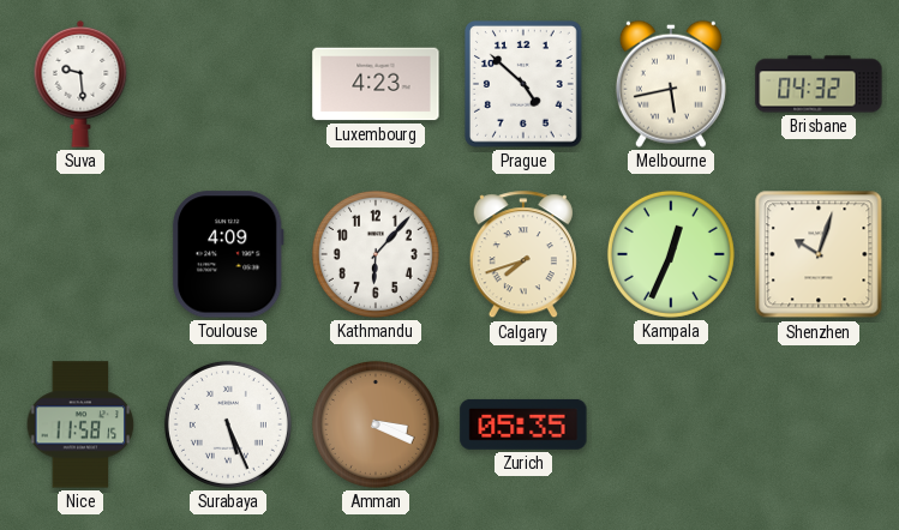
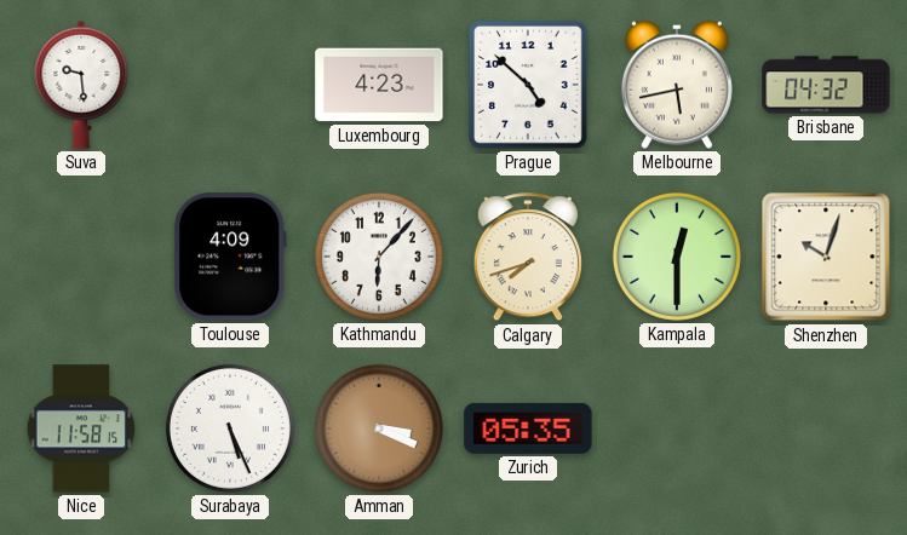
Kampala: 12:34 -> 12:30
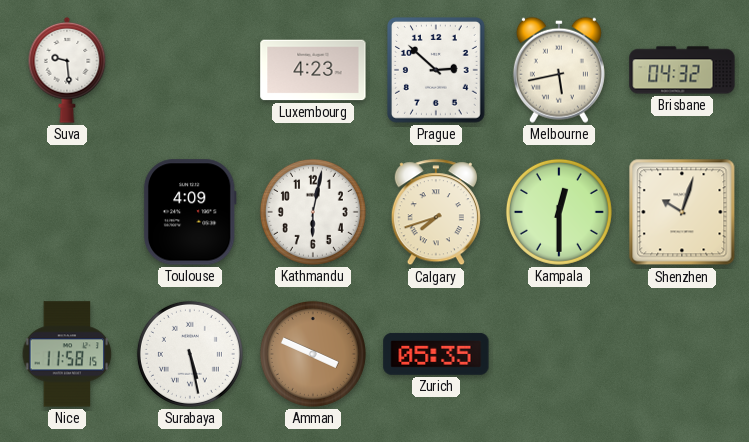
Prague: 4:52 -> 2:52
Kathmandu: 6:07 -> 6:02
Surabaya: 5:26 -> 5:28
Amman: 3:19 -> 3:49
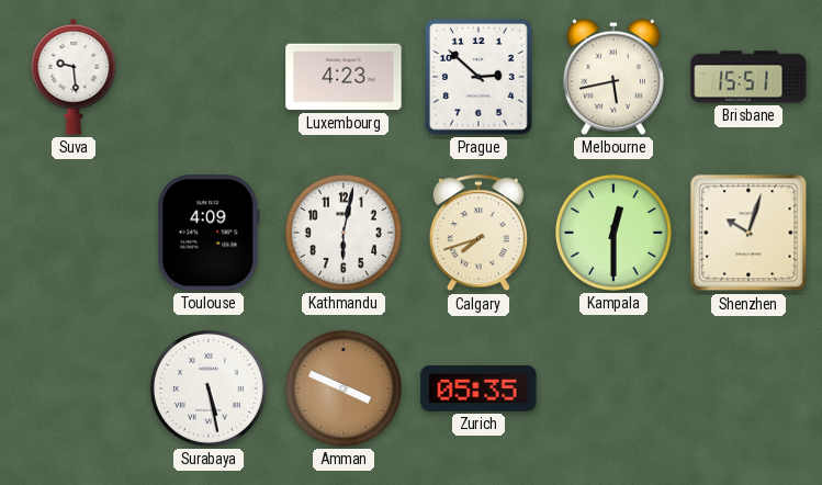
Brisbane: 04:32 -> 15:51
Nice: 11:58 -> none
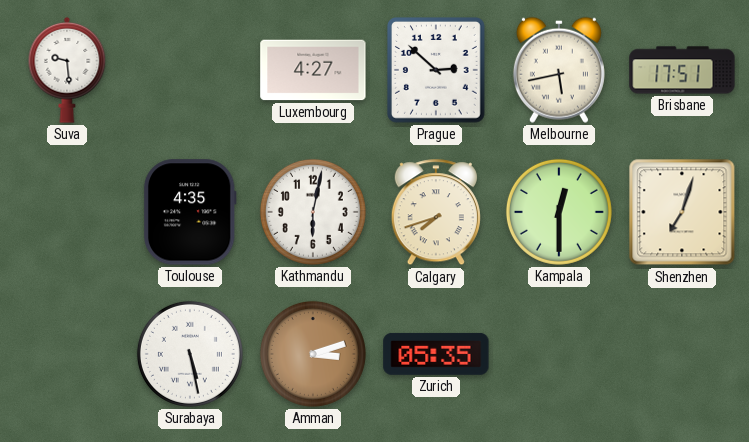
Luxembourg: 4:23 -> 4:27
Brisbane: 15:51 -> 17:51
Toulouse: 4:09 -> 4:35
Shenzhen: 10:03 -> 7:03
Amman: 3:49 -> 3:12
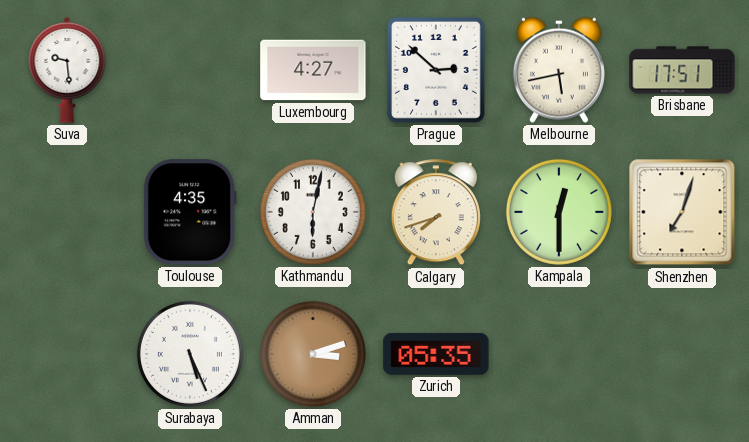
Surabaya: 5:28 -> 5:26
